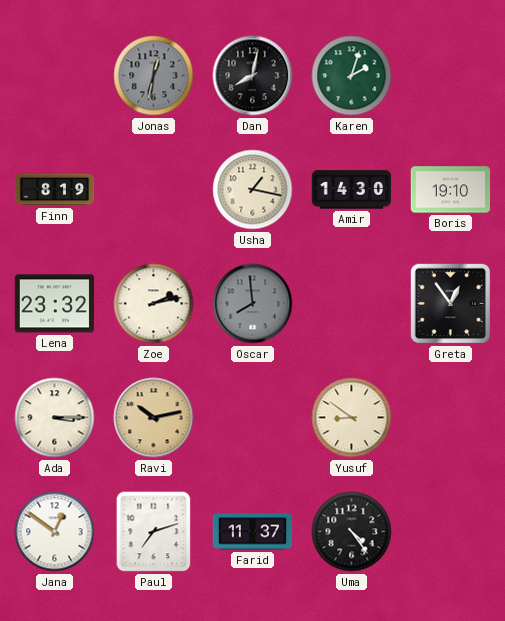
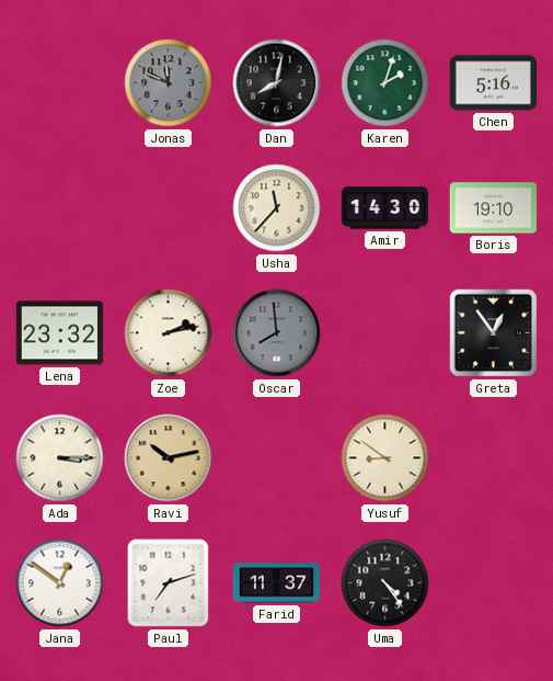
Jonas: 12:32 -> 11:49
Chen: none -> 5:16
Finn: 8:19 -> none
Usha: 1:17 -> 11:37
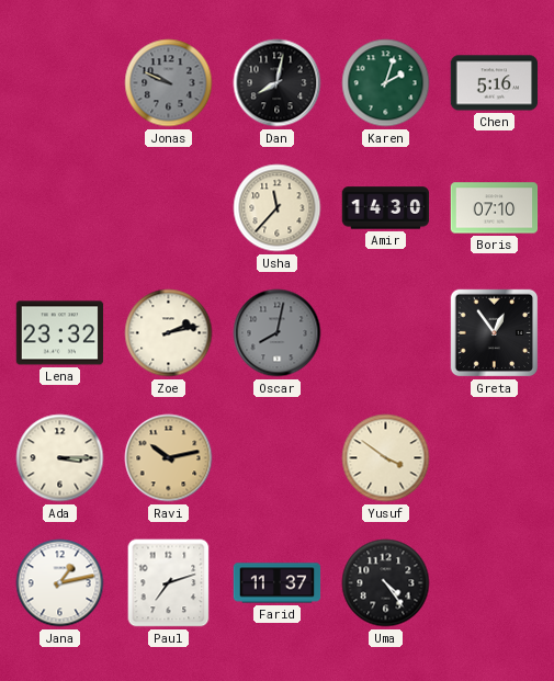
Jonas: 11:49 -> 9:49
Boris: 19:10 -> 07:10
Oscar: 7:59 -> 8:02
Yusuf: 8:51 -> 3:51
Jana: 12:51 -> 1:13
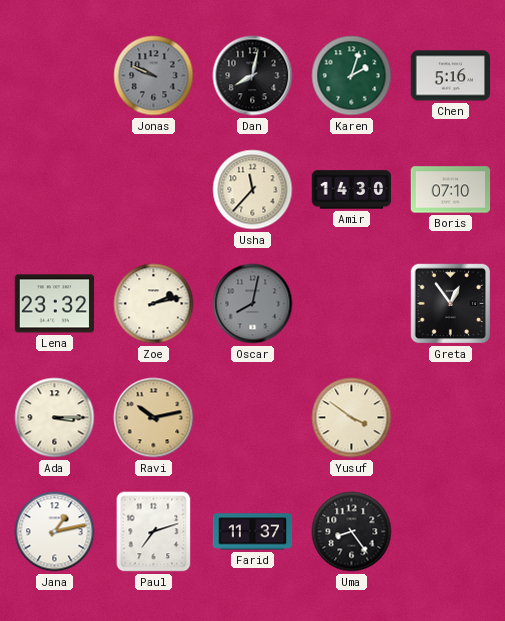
Uma: 4:24 -> 8:24
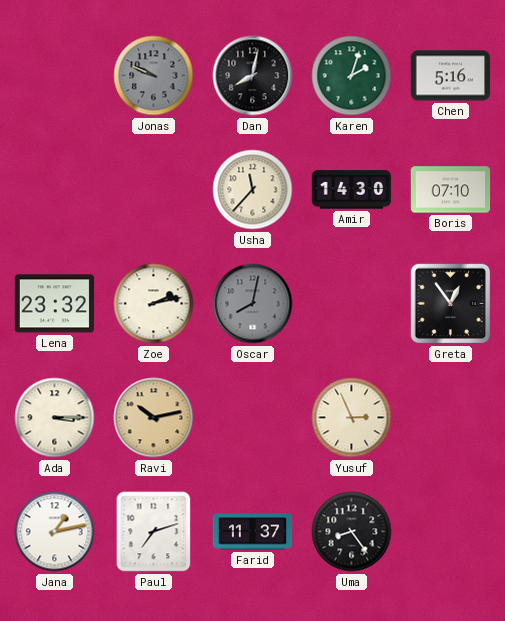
Yusuf: 3:51 -> 2:56
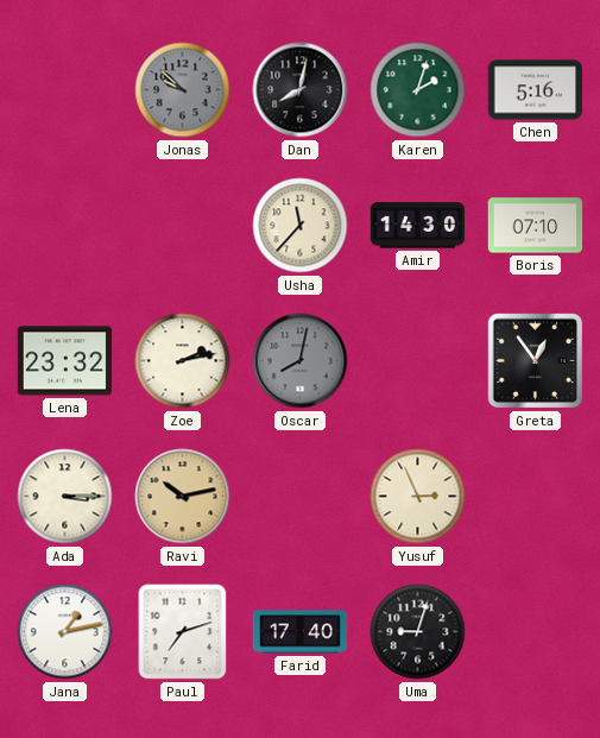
Jonas: 9:49 -> 9:52
Farid: 11:37 -> 17:40
Uma: 8:24 -> 9:03
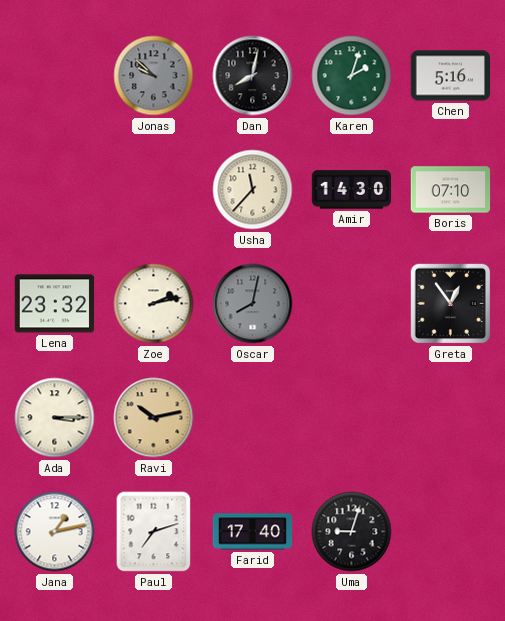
Yusuf: 2:56 -> none
